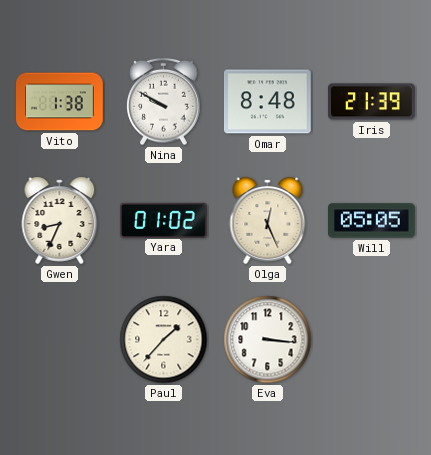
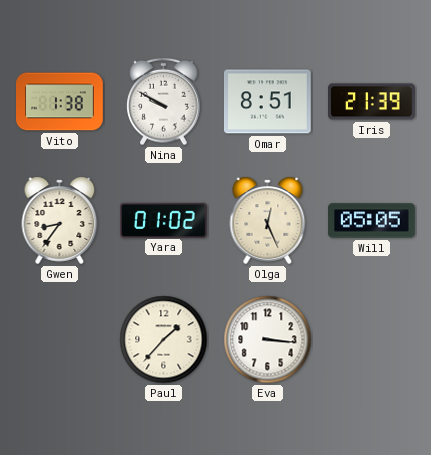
Omar: 8:48 -> 8:51
Gwen: 8:34 -> 8:36
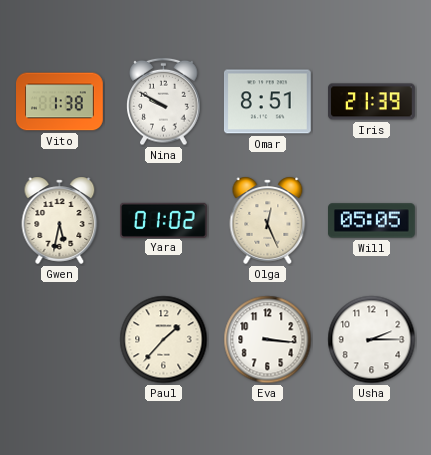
Gwen: 8:36 -> 5:32
Usha: none -> 2:15
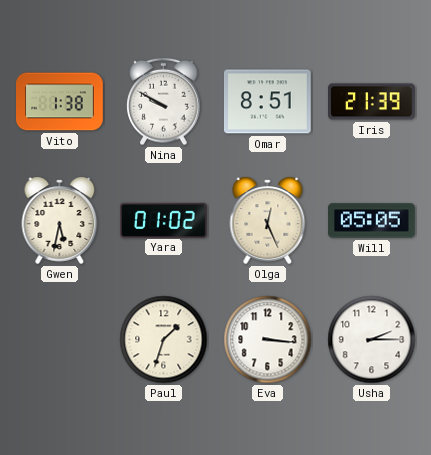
Paul: 1:37 -> 1:33
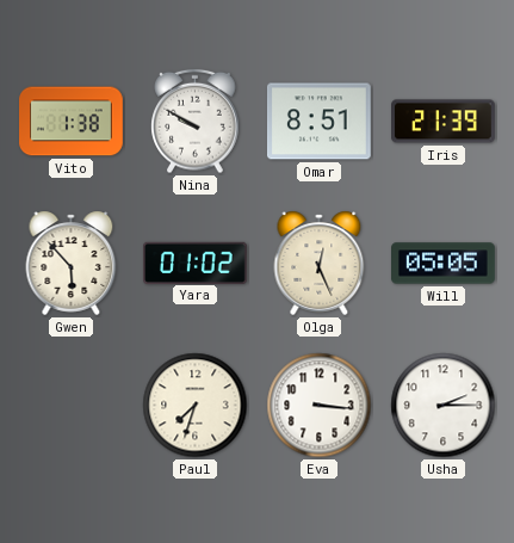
Gwen: 5:32 -> 5:53
Paul: 1:33 -> 7:33
